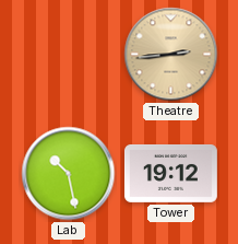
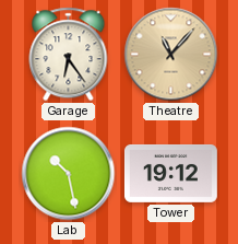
Garage: none -> 6:24
Theatre: 2:44 -> 11:07
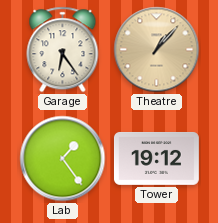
Theatre: 11:07 -> 1:07
Lab: 10:28 -> 1:24
